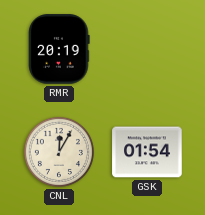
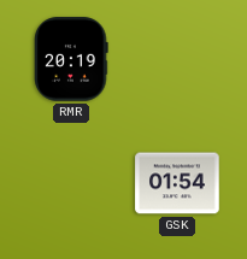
CNL: 12:05 -> none
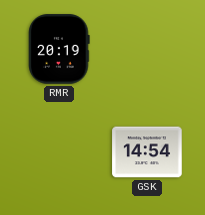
GSK: 01:54 -> 14:54
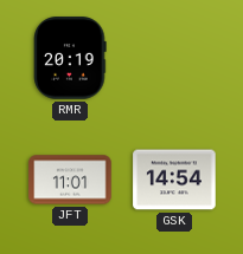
JFT: none -> 11:01
